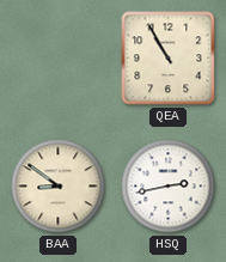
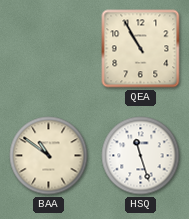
BAA: 8:51 -> 10:51
HSQ: 2:43 -> 11:27
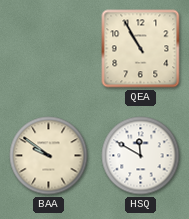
BAA: 10:51 -> 9:51
HSQ: 11:27 -> 11:50
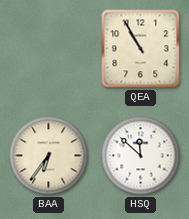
BAA: 9:51 -> 6:36
HSQ: 11:50 -> 11:52
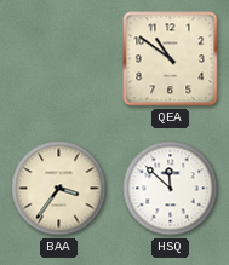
QEA: 10:55 -> 10:51
BAA: 6:36 -> 3:36
